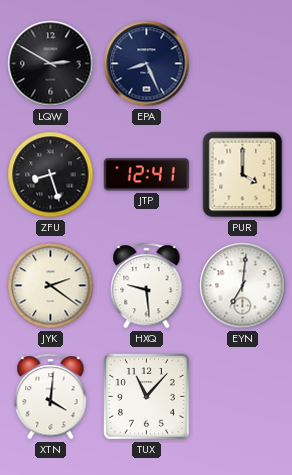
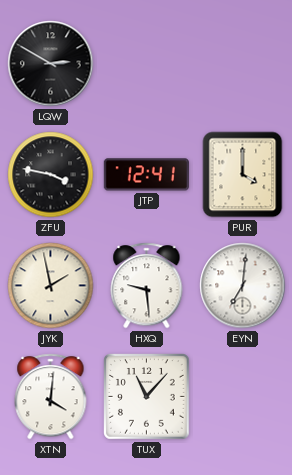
EPA: 8:26 -> none
ZFU: 8:27 -> 3:47
JYK: 2:21 -> 1:58
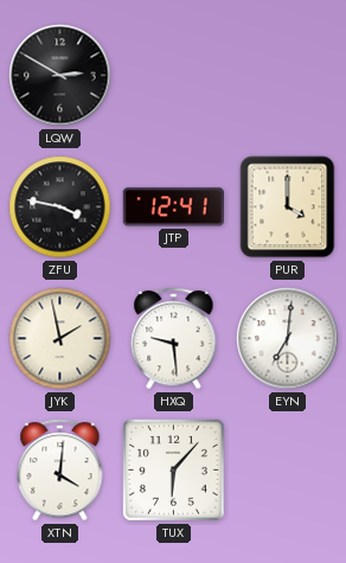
TUX: 11:07 -> 6:07
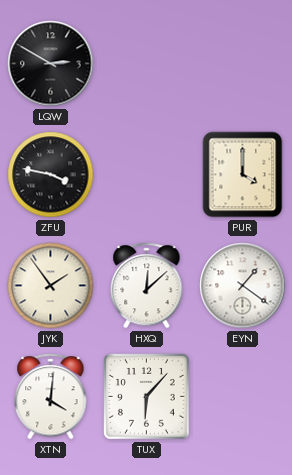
JTP: 12:41 -> none
JYK: 1:58 -> 1:54
HXQ: 9:29 -> 12:08
EYN: 7:01 -> 1:21
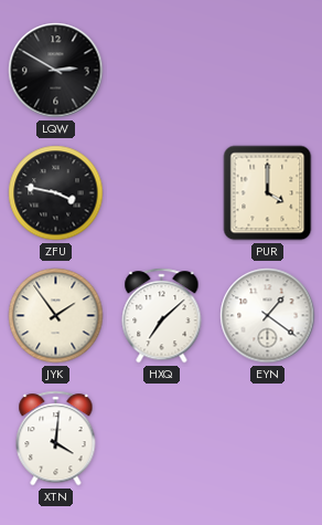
HXQ: 12:08 -> 7:08
TUX: 6:07 -> none
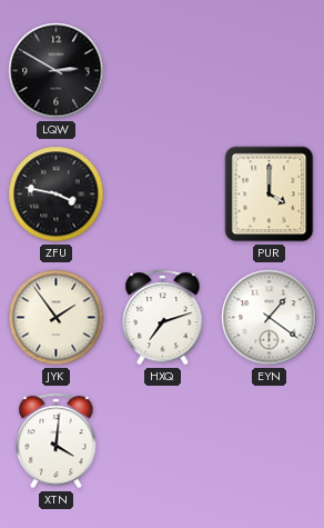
HXQ: 7:08 -> 7:12
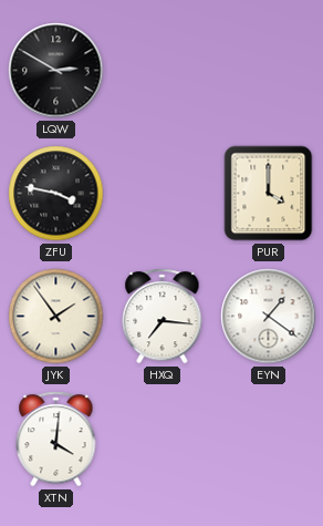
HXQ: 7:12 -> 7:16
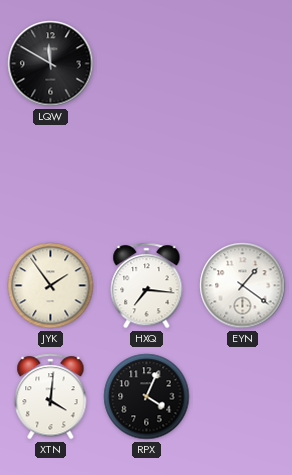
LQW: 2:50 -> 11:50
ZFU: 3:47 -> none
PUR: 4:00 -> none
RPX: none -> 4:04
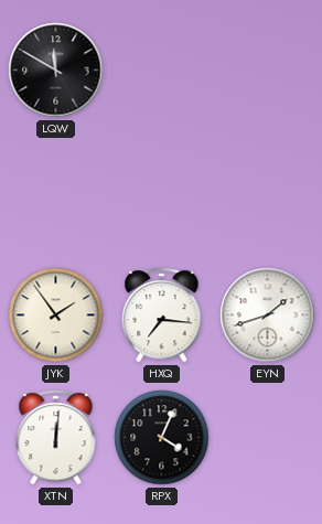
EYN: 1:21 -> 1:42
XTN: 4:01 -> 12:01
